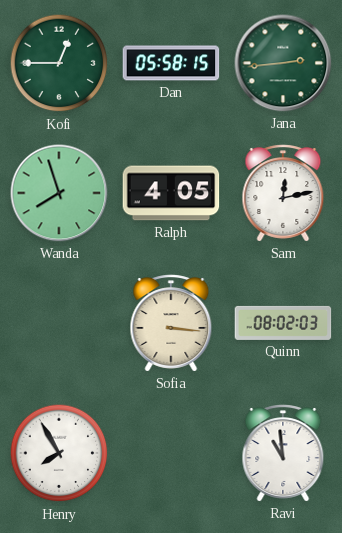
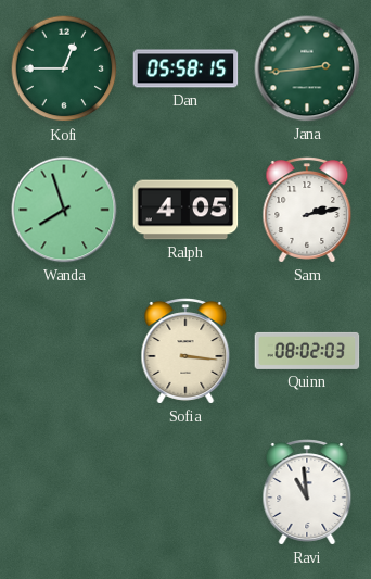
Sam: 12:13 -> 2:13
Henry: 7:55 -> none
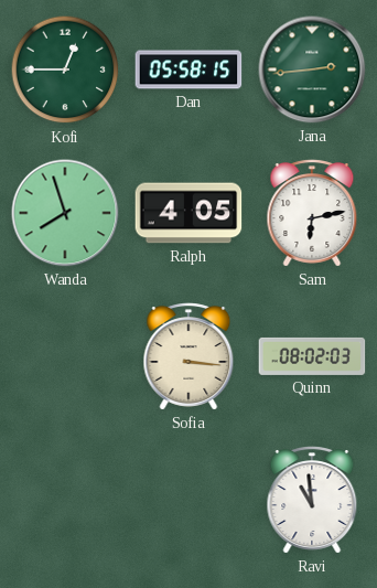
Sam: 2:13 -> 6:13
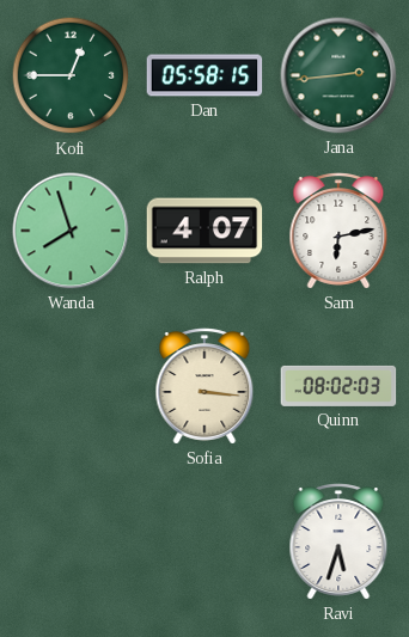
Ralph: 4:05 -> 4:07
Ravi: 10:59 -> 5:33
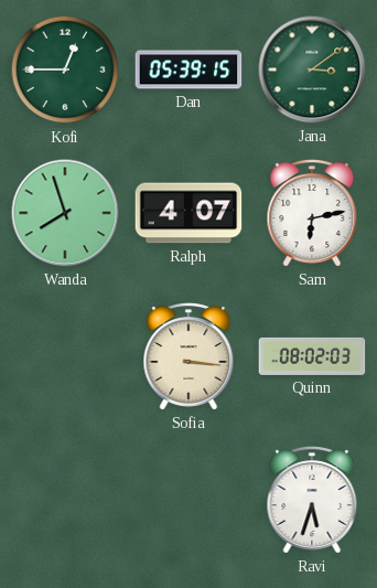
Dan: 05:58 -> 05:39
Jana: 2:44 -> 3:09
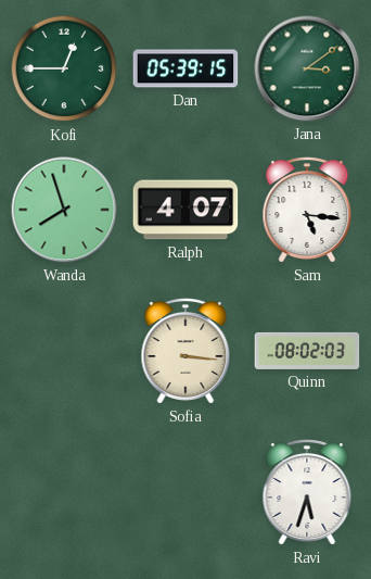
Sam: 6:13 -> 5:16
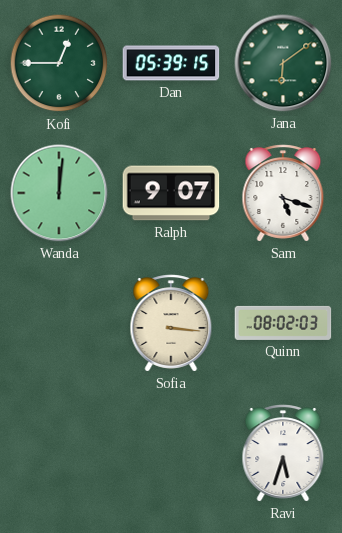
Jana: 3:09 -> 6:09
Wanda: 7:57 -> 12:01
Ralph: 4:07 -> 9:07
Sam: 5:16 -> 5:18
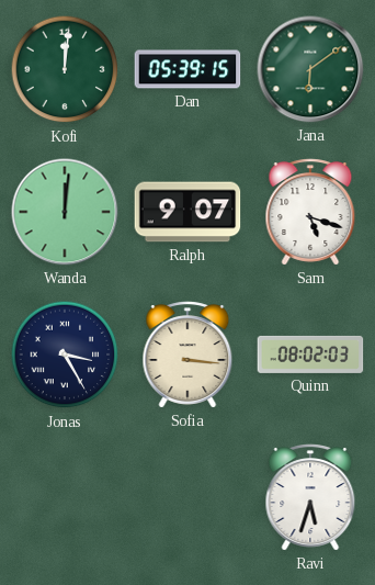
Kofi: 12:45 -> 12:01
Jonas: none -> 3:25
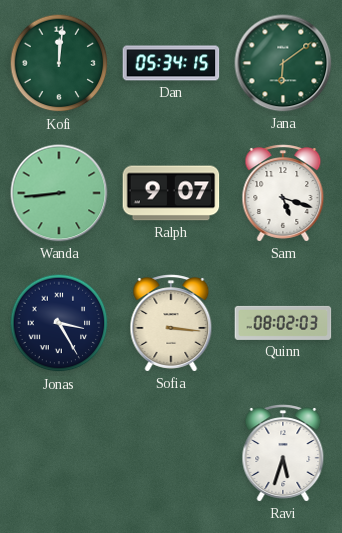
Dan: 05:39 -> 05:34
Wanda: 12:01 -> 8:44
